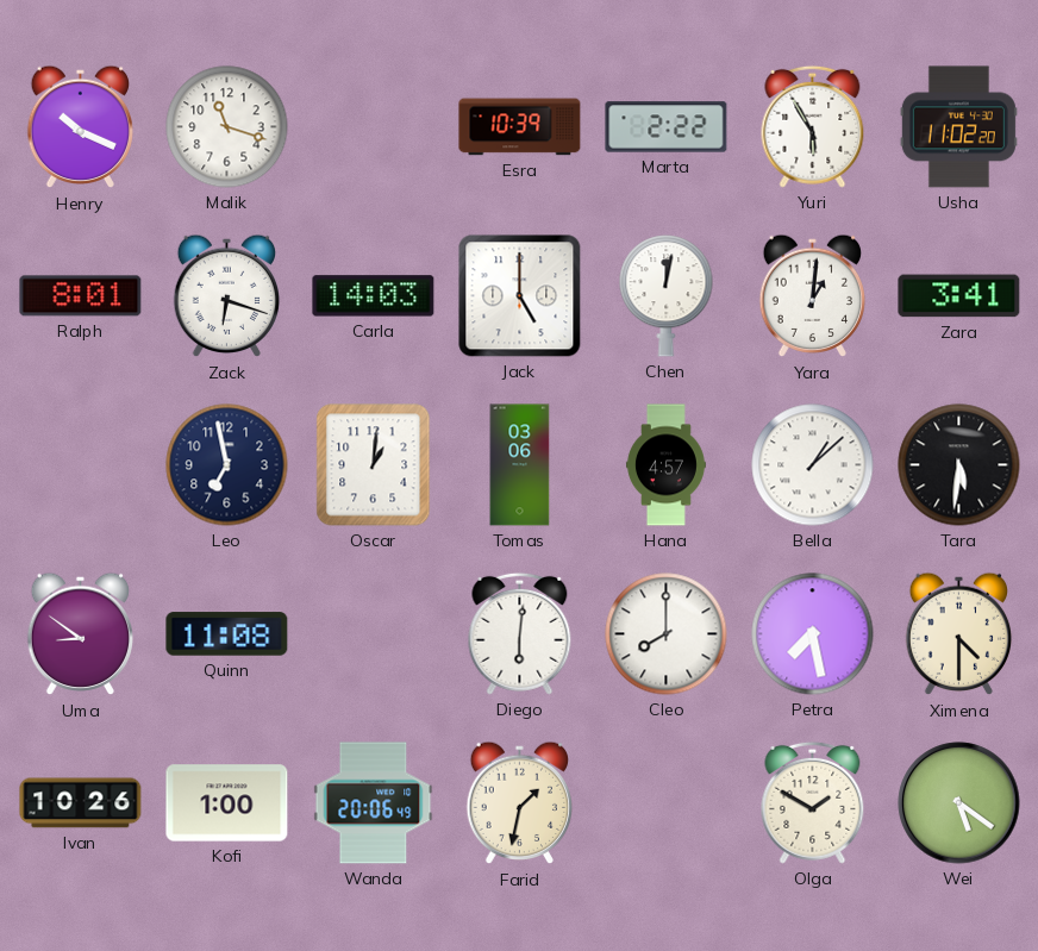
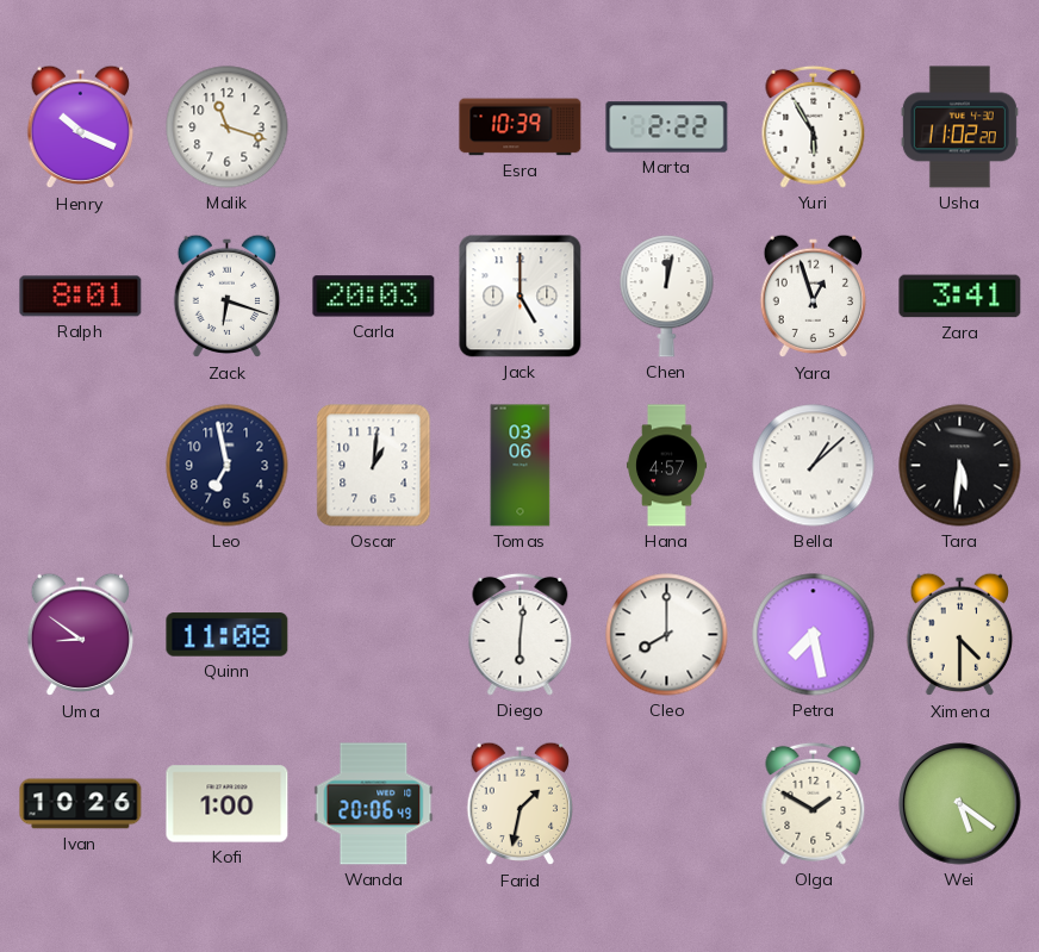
Carla: 14:03 -> 20:03
Yara: 1:01 -> 12:57
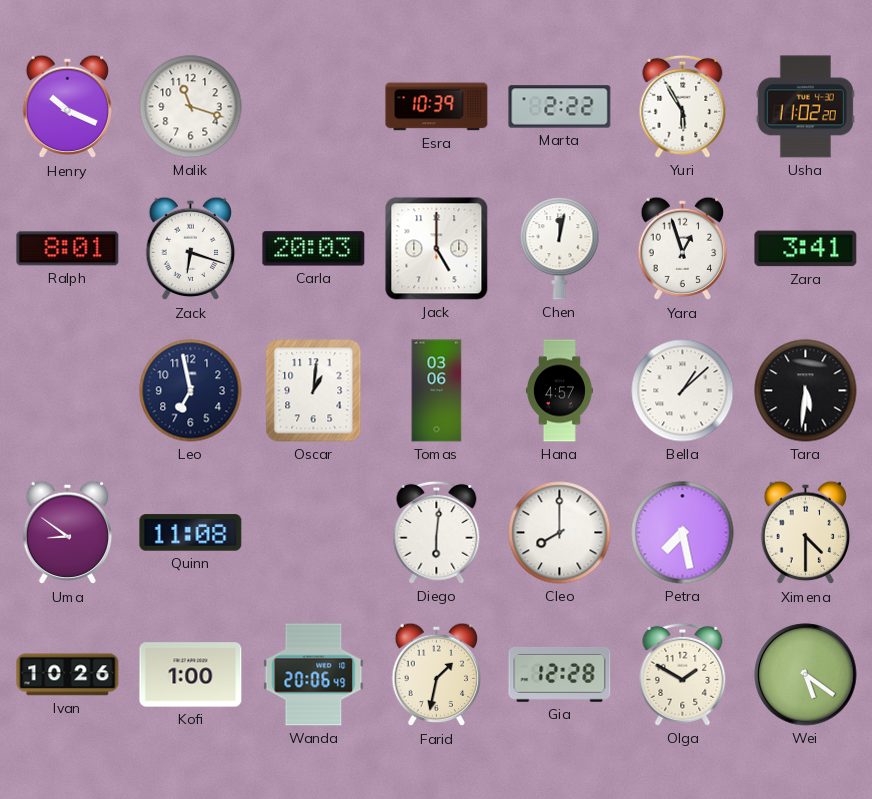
Gia: none -> 12:28
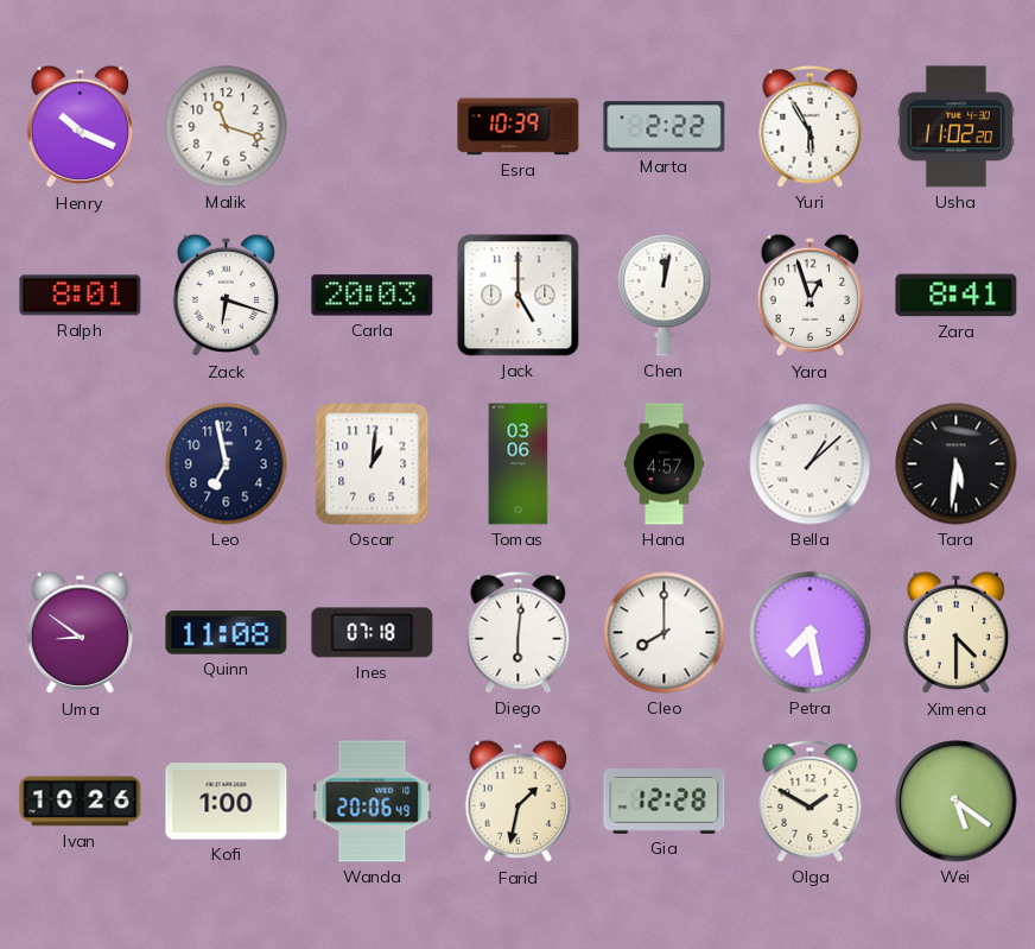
Zara: 3:41 -> 8:41
Ines: none -> 07:18
